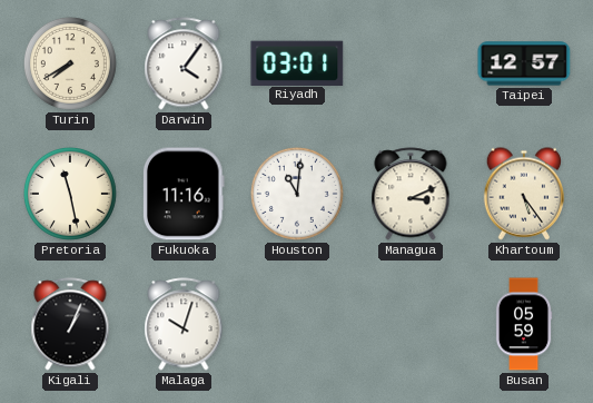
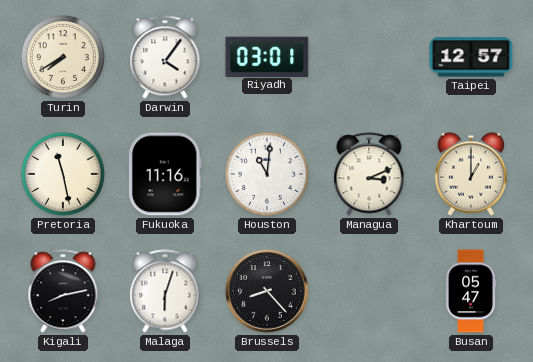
Khartoum: 5:24 -> 1:00
Kigali: 1:04 -> 8:13
Malaga: 10:03 -> 6:03
Brussels: none -> 8:23
Busan: 05:59 -> 05:47
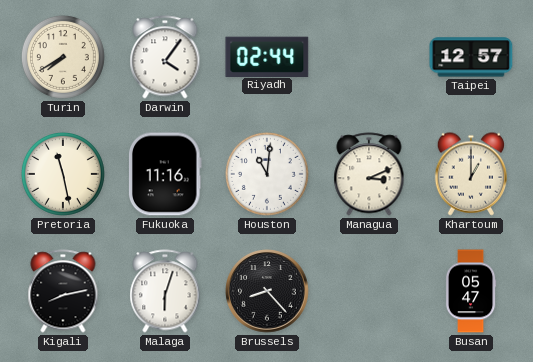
Riyadh: 03:01 -> 02:44
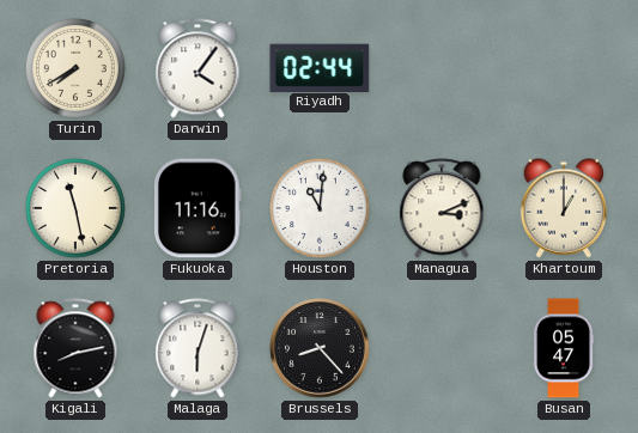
Taipei: 12:57 -> none
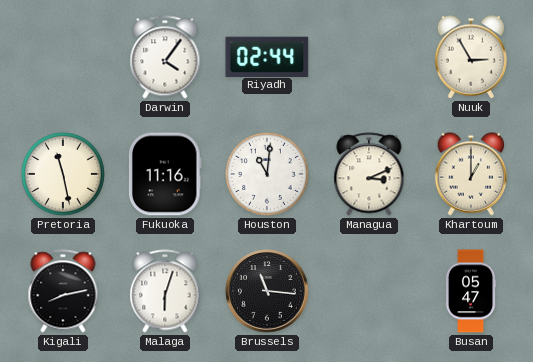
Turin: 7:40 -> none
Nuuk: none -> 2:55
Brussels: 8:23 -> 11:16
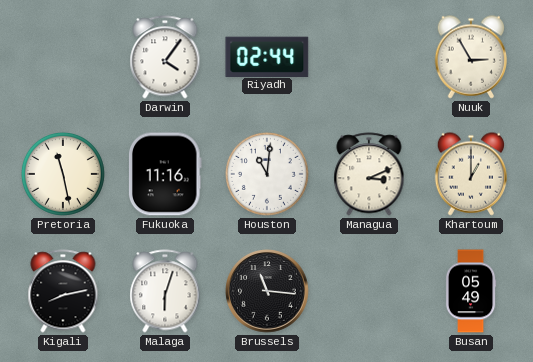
Busan: 05:47 -> 05:49
